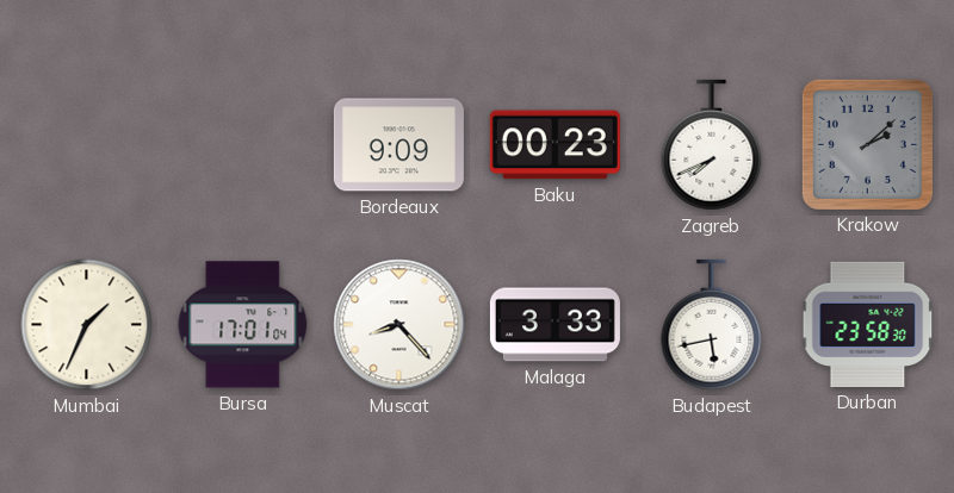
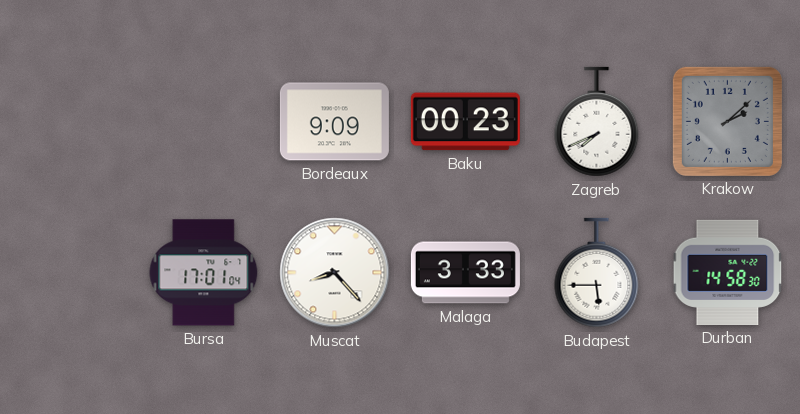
Mumbai: 1:34 -> none
Budapest: 5:43 -> 5:45
Durban: 23:58 -> 14:58
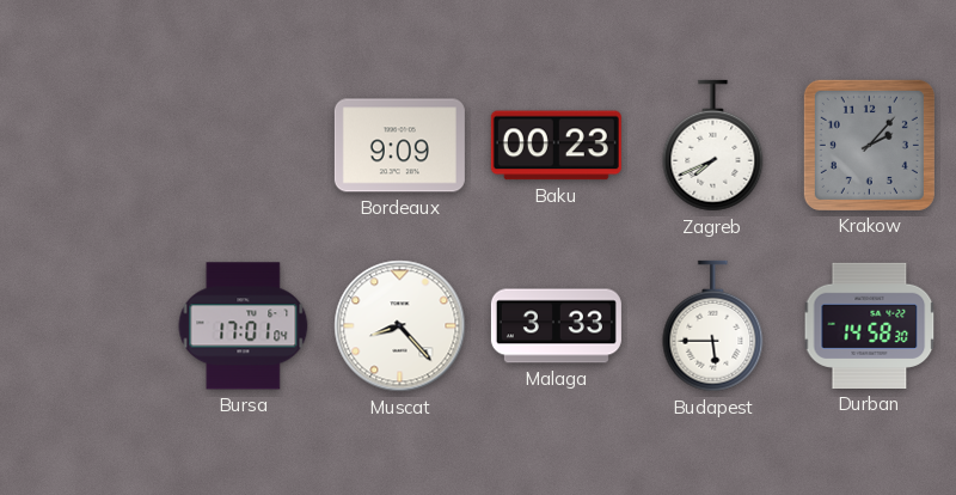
Krakow: 2:08 -> 2:07
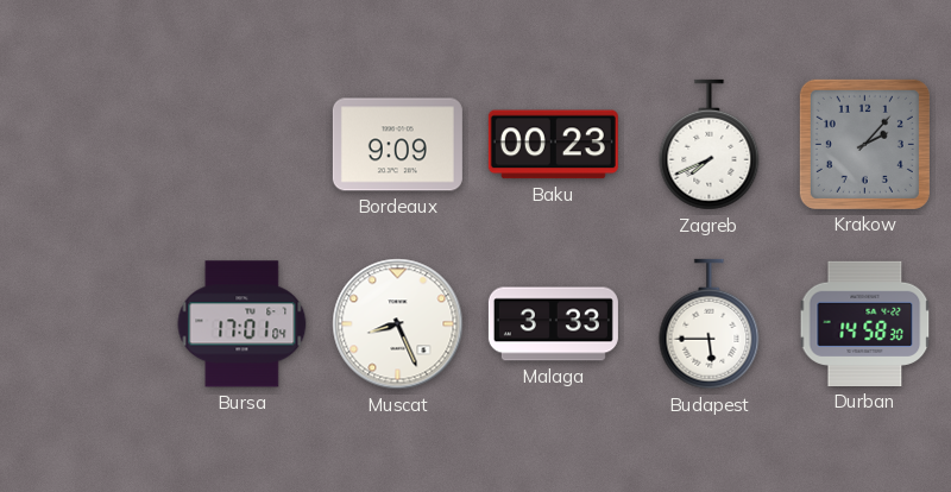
Muscat: 8:23 -> 8:26
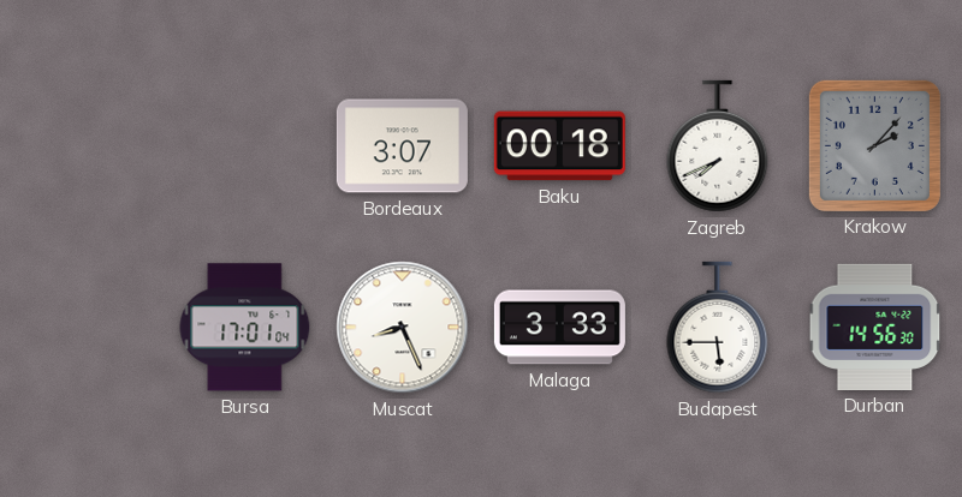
Bordeaux: 9:09 -> 3:07
Baku: 00:23 -> 00:18
Durban: 14:58 -> 14:56
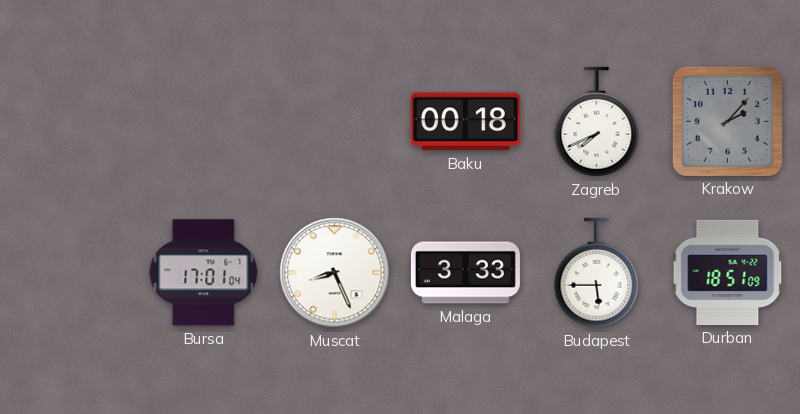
Bordeaux: 3:07 -> none
Durban: 14:56 -> 18:51
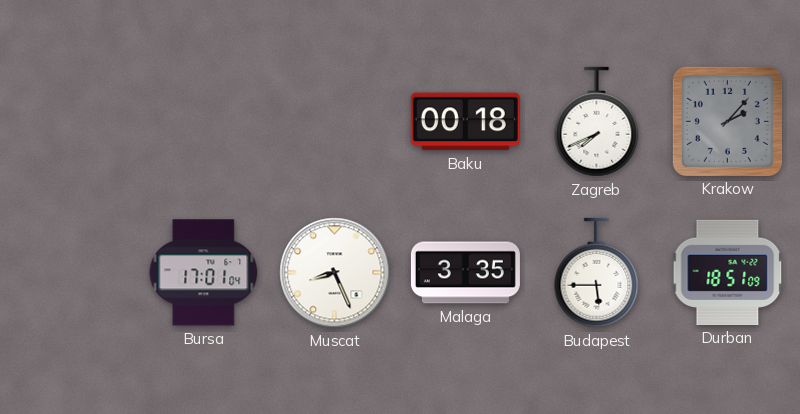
Malaga: 3:33 -> 3:35
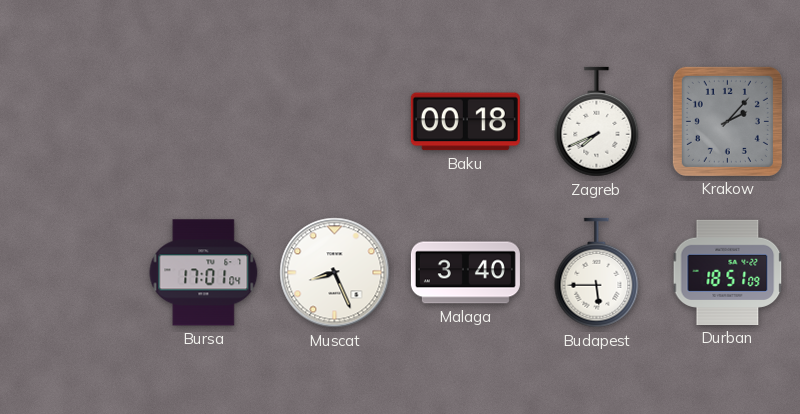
Malaga: 3:35 -> 3:40
